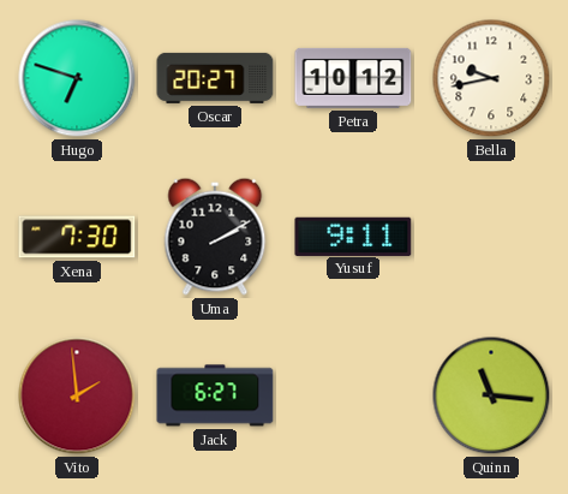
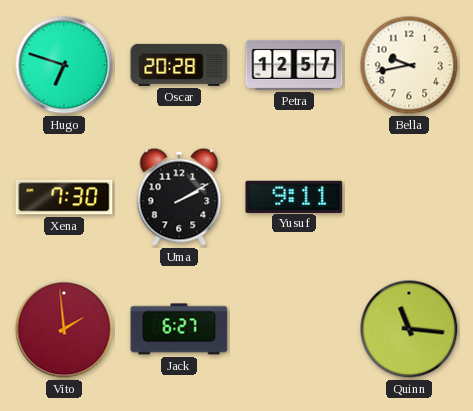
Oscar: 20:27 -> 20:28
Petra: 10:12 -> 12:57
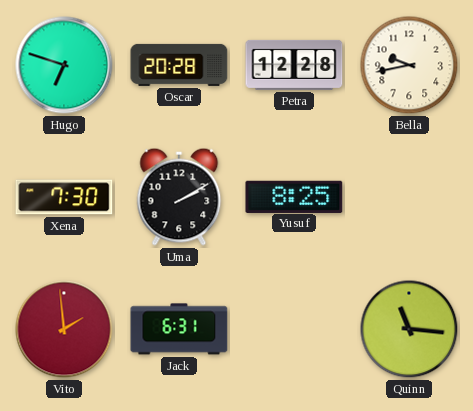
Petra: 12:57 -> 12:28
Yusuf: 9:11 -> 8:25
Jack: 6:27 -> 6:31
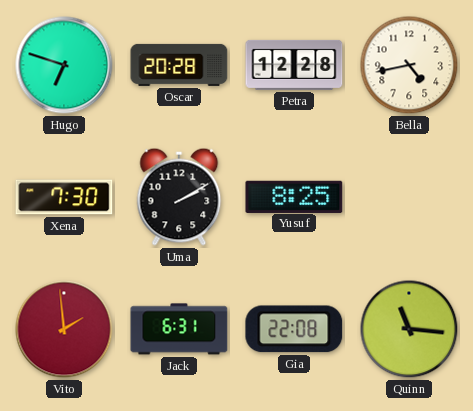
Bella: 9:43 -> 4:43
Gia: none -> 22:08
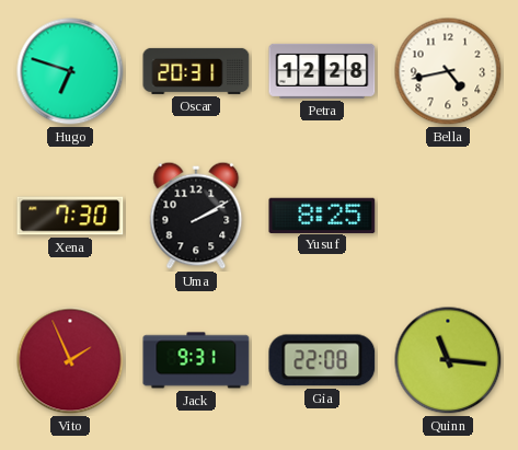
Oscar: 20:28 -> 20:31
Vito: 1:59 -> 1:56
Jack: 6:31 -> 9:31
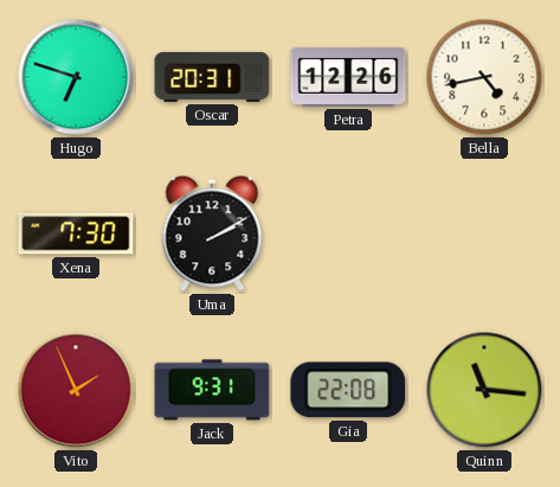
Petra: 12:28 -> 12:26
Yusuf: 8:25 -> none
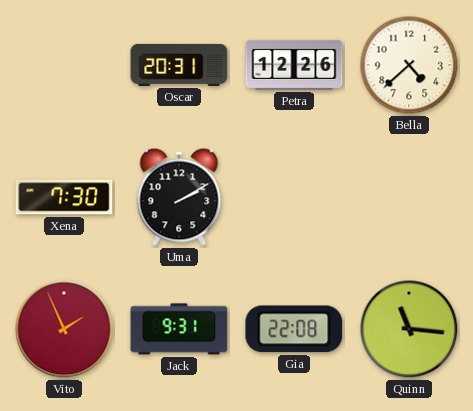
Hugo: 6:48 -> none
Bella: 4:43 -> 4:38
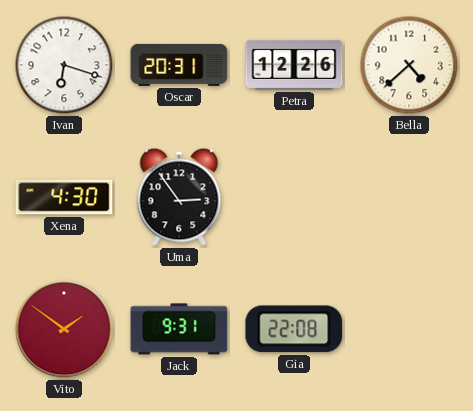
Ivan: none -> 6:18
Xena: 7:30 -> 4:30
Uma: 2:10 -> 2:54
Vito: 1:56 -> 1:51
Quinn: 11:16 -> none
